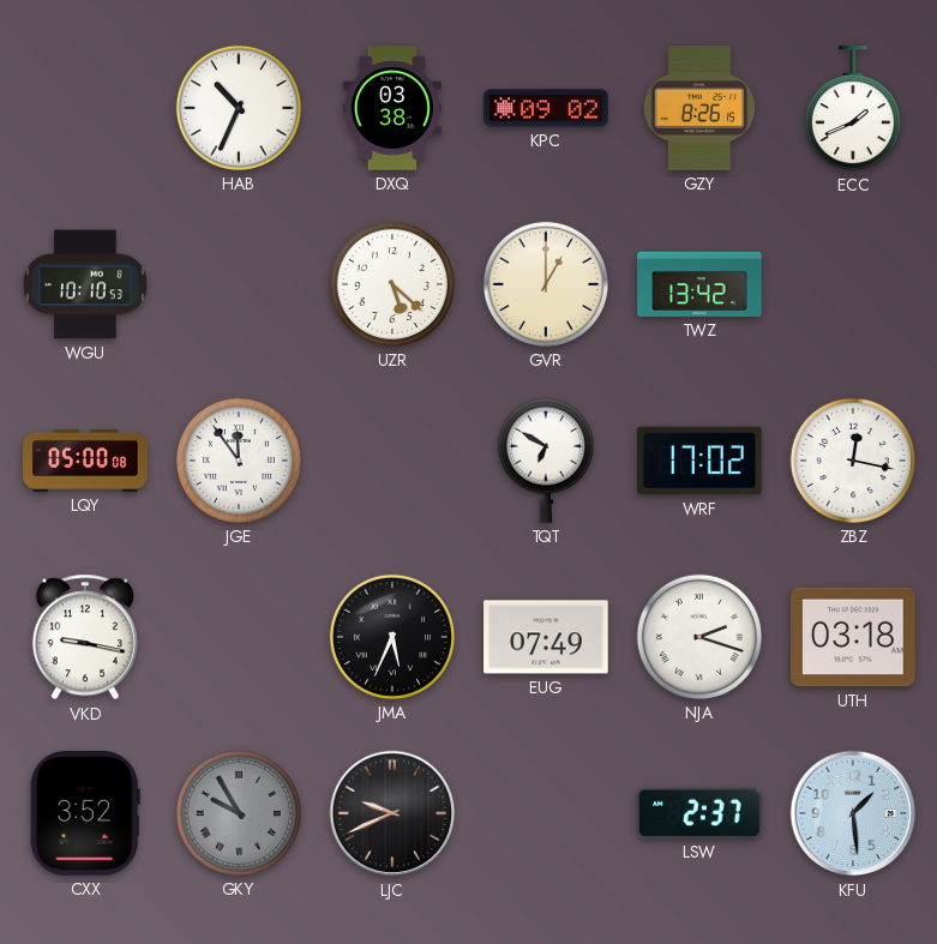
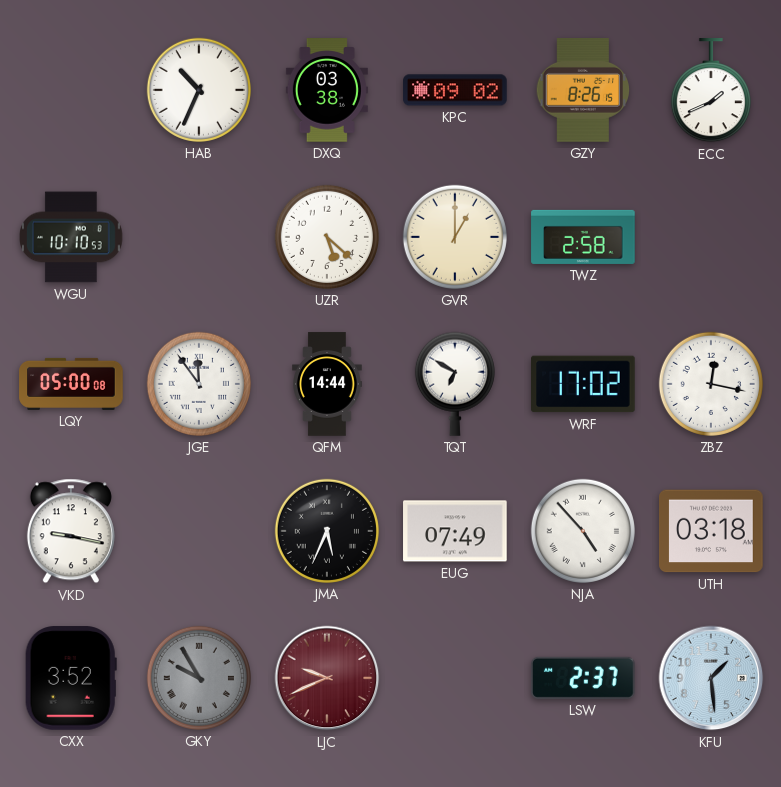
TWZ: 13:42 -> 2:58
QFM: none -> 14:44
NJA: 2:18 -> 4:53
LJC dial: black -> burgundy
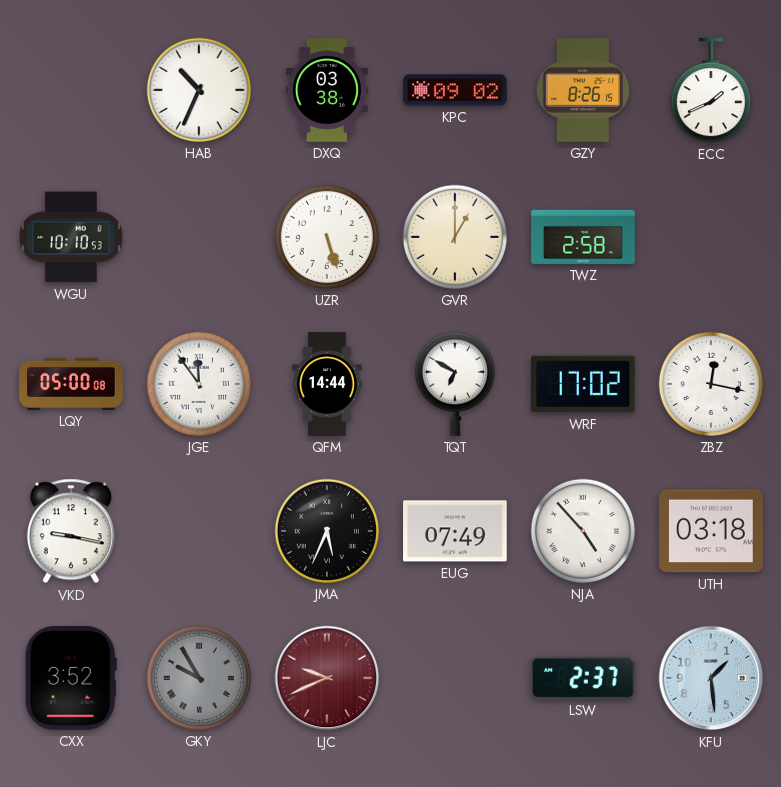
UZR: 5:22 -> 5:27
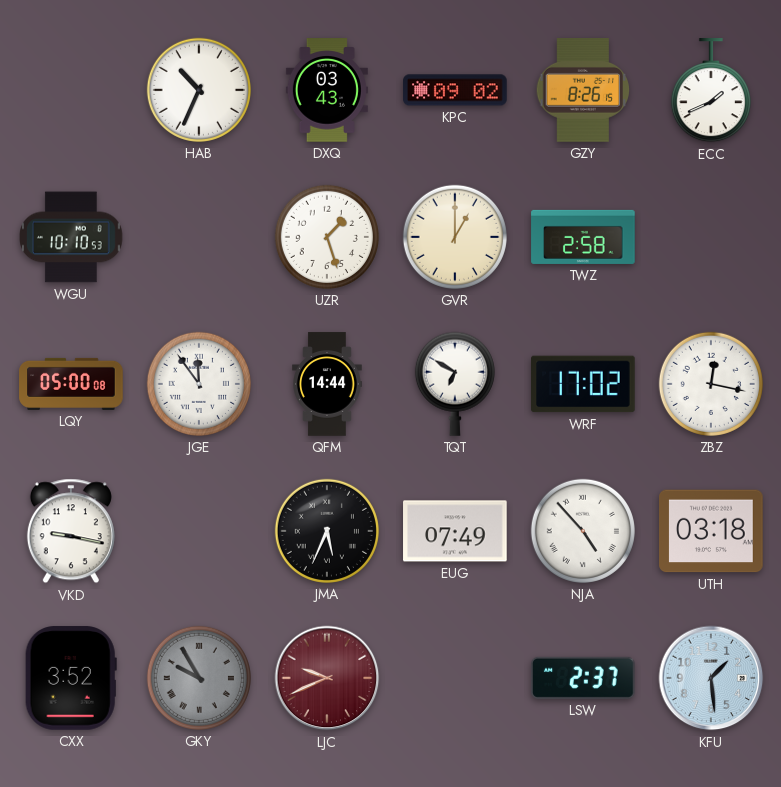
DXQ: 03:38 -> 03:43
UZR: 5:27 -> 1:27
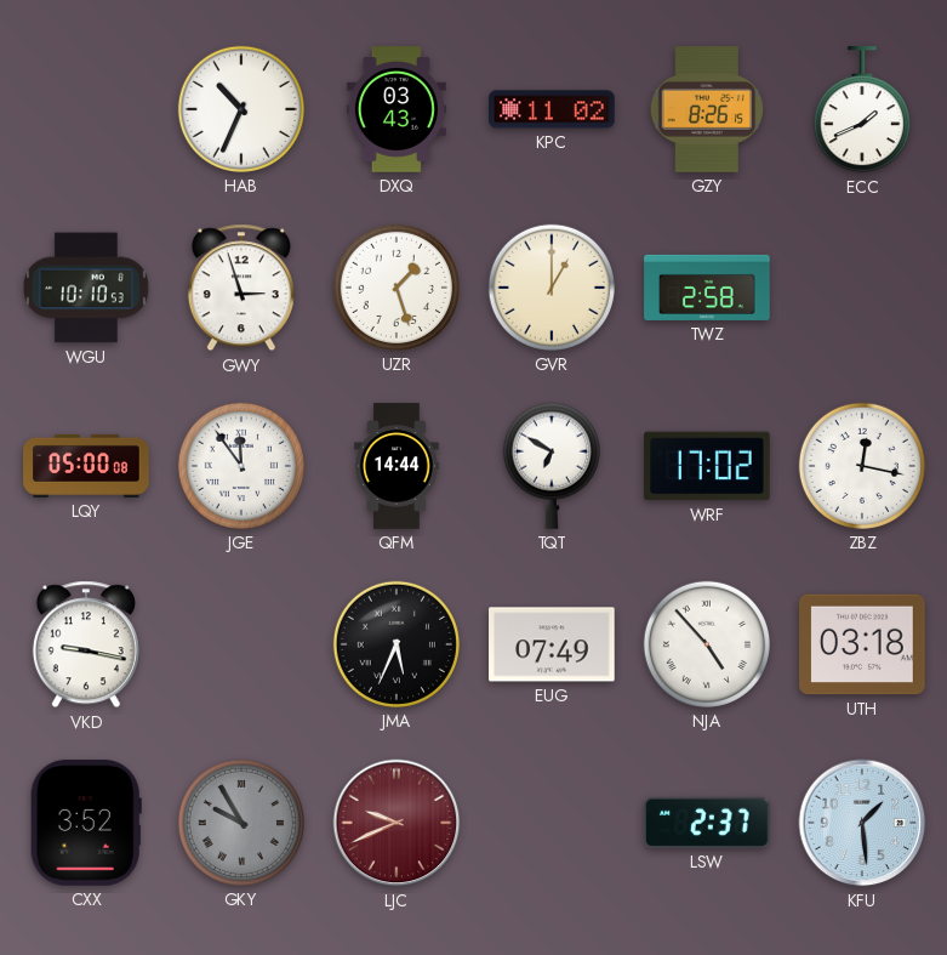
KPC: 09:02 -> 11:02
GWY: none -> 2:57
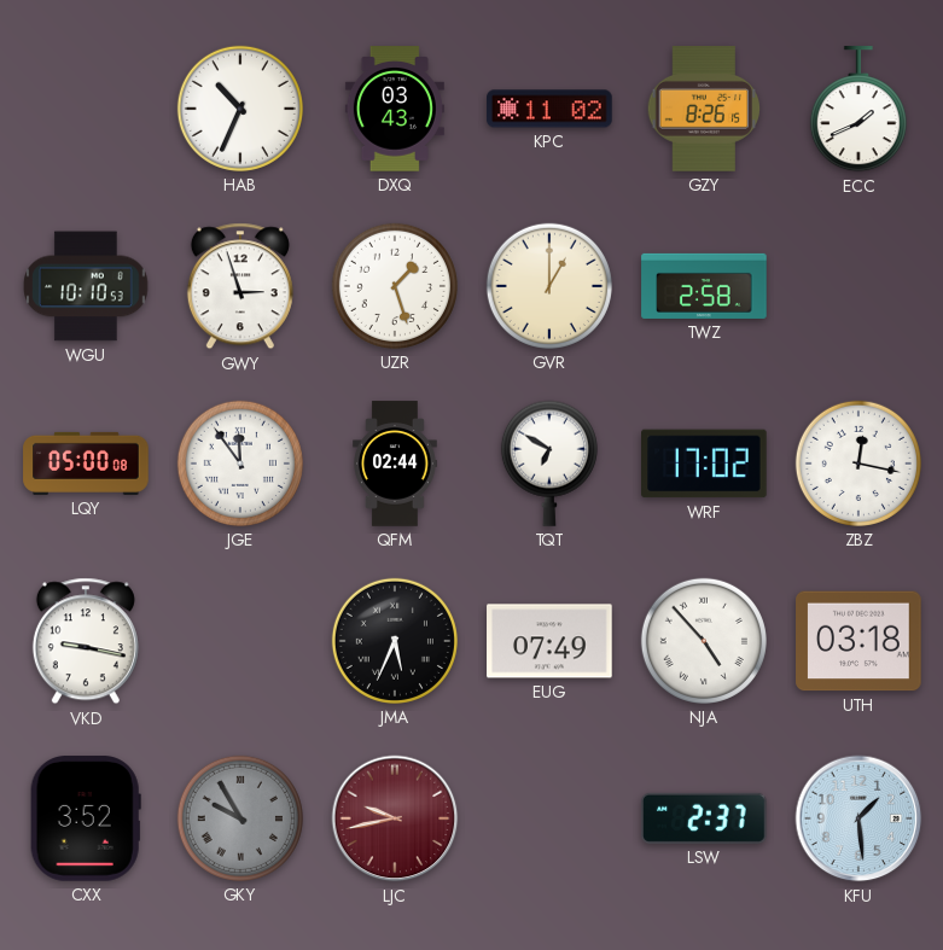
QFM: 14:44 -> 02:44
LJC: 9:41 -> 9:43
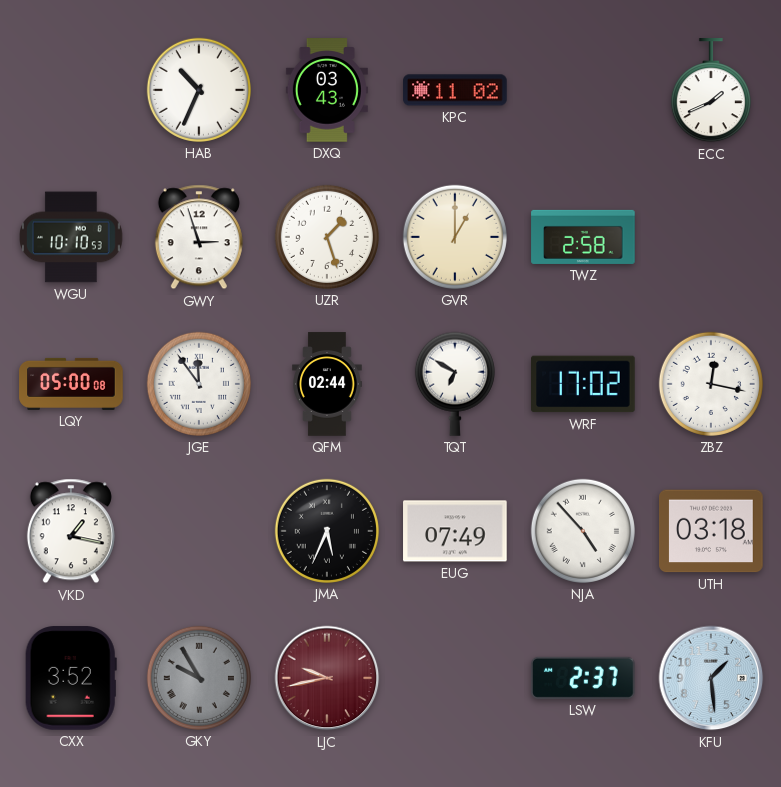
GZY: 8:26 -> none
VKD: 9:17 -> 1:17
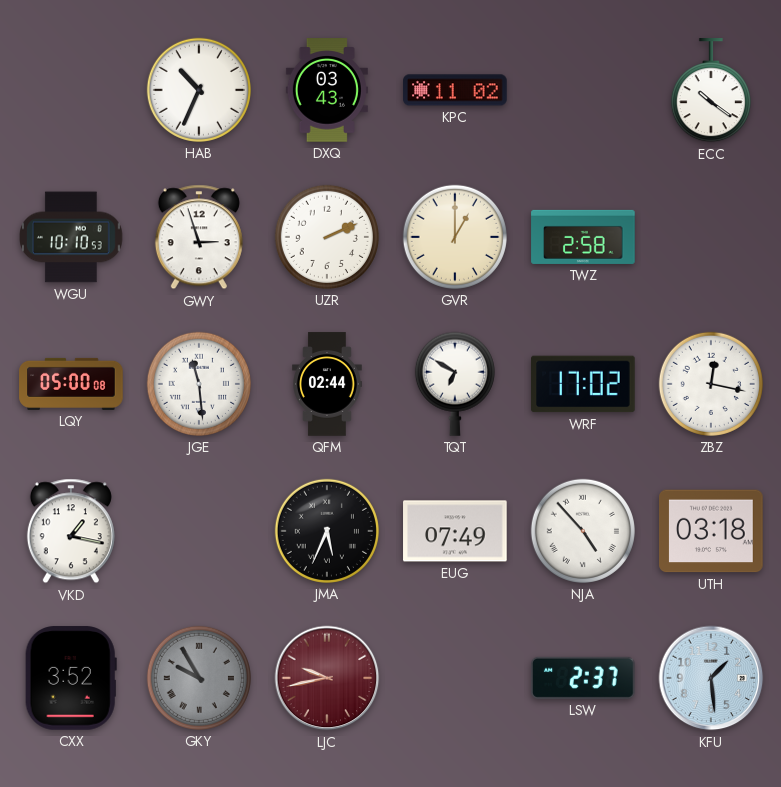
ECC: 1:41 -> 10:21
UZR: 1:27 -> 2:11
JGE: 11:54 -> 11:29
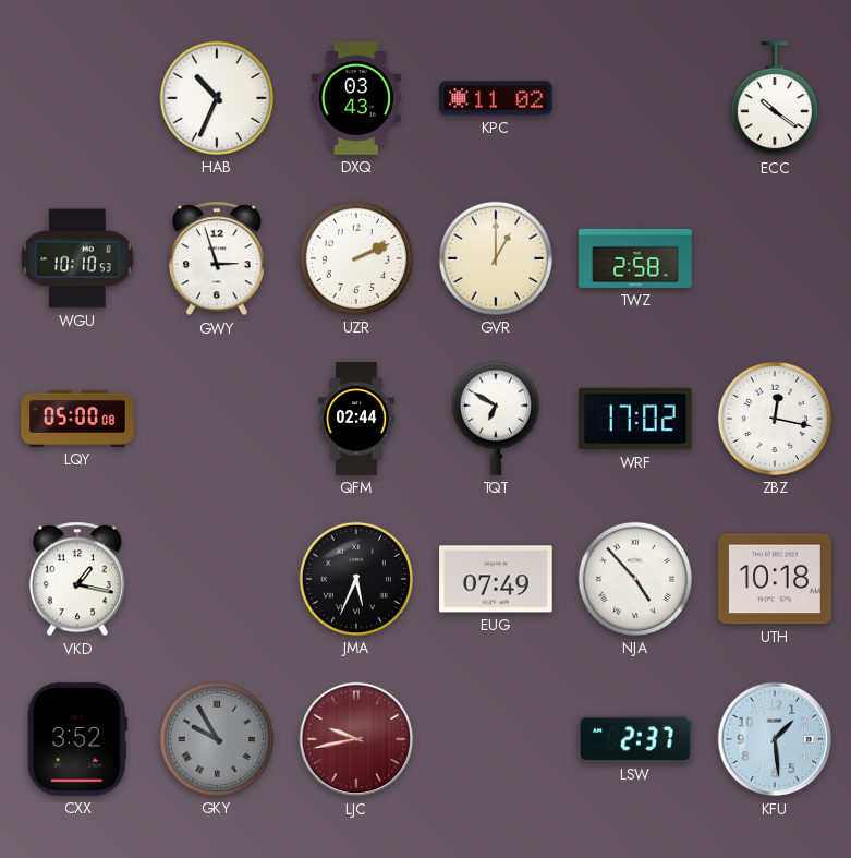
JGE: 11:29 -> none
UTH: 03:18 -> 10:18
